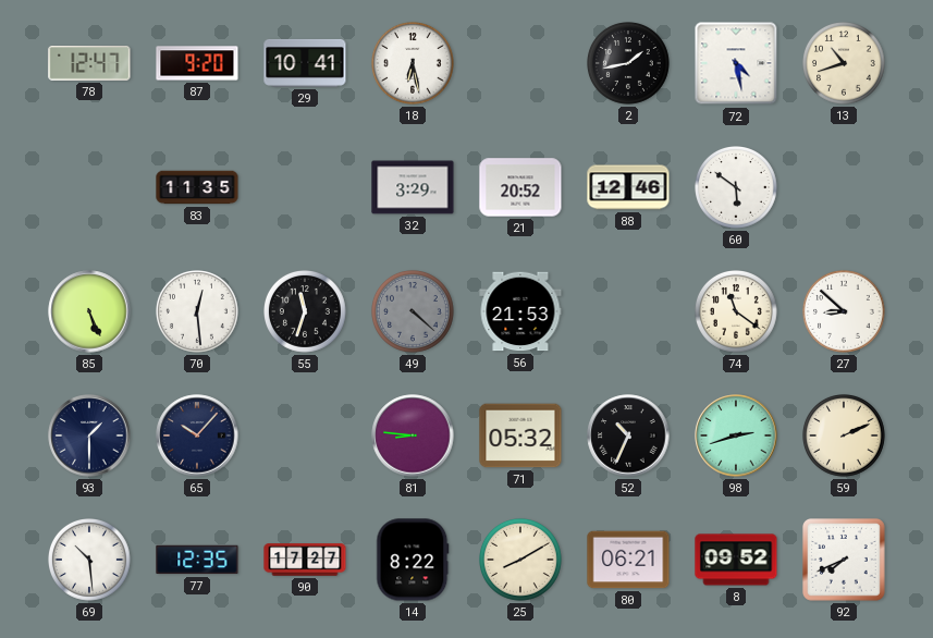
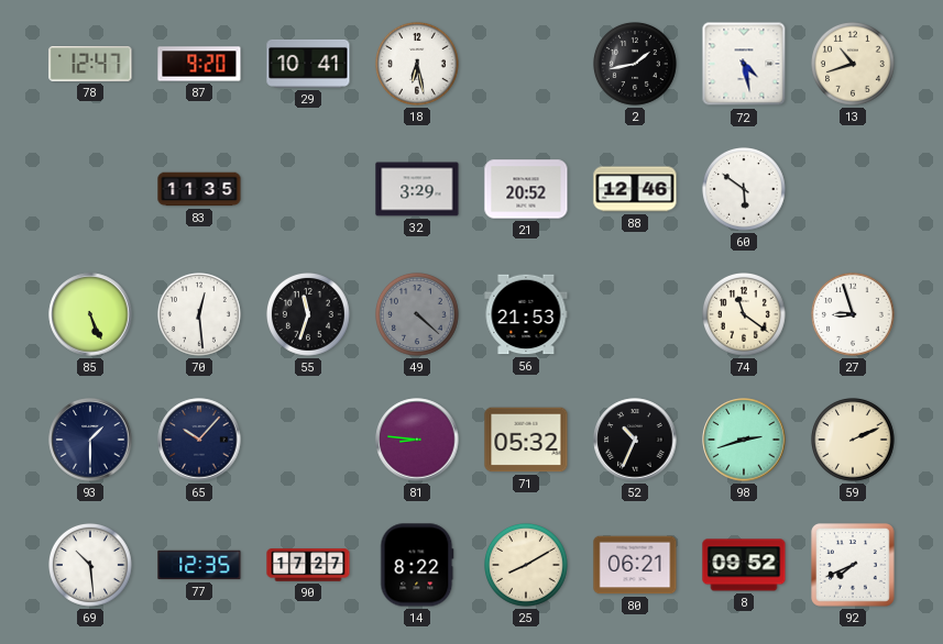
27: 8:52 -> 8:57
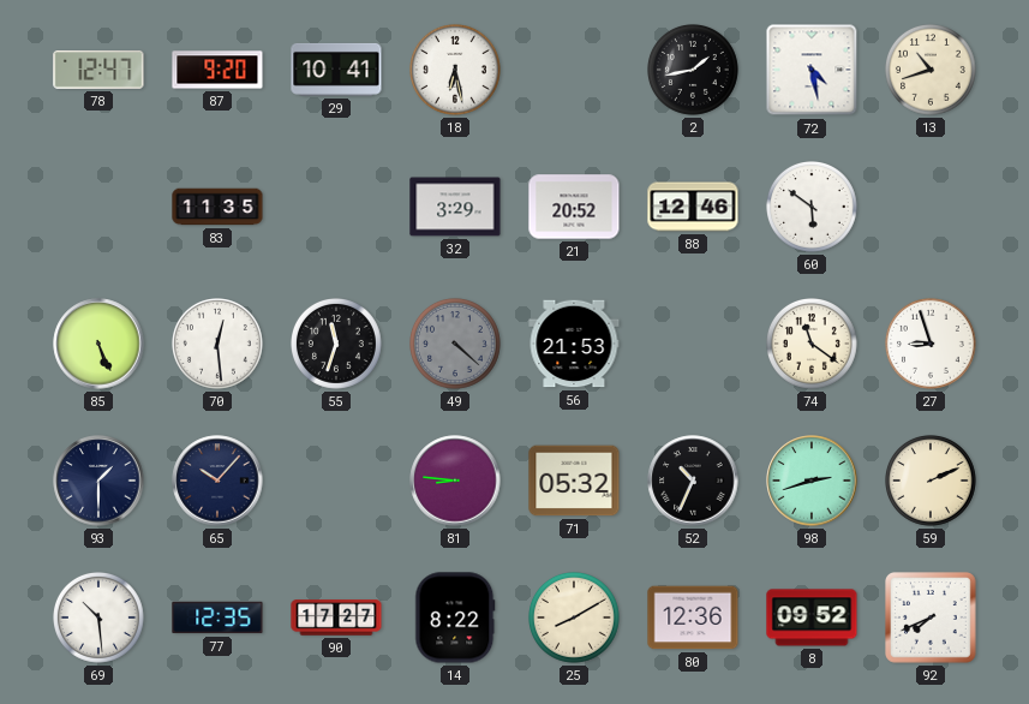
80: 06:21 -> 12:36
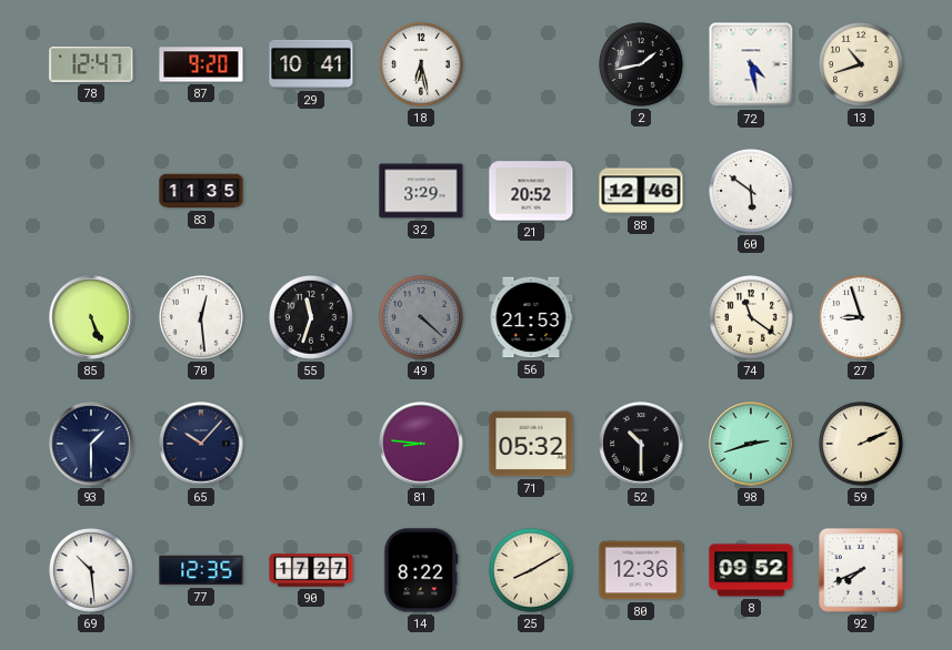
52: 10:34 -> 10:30
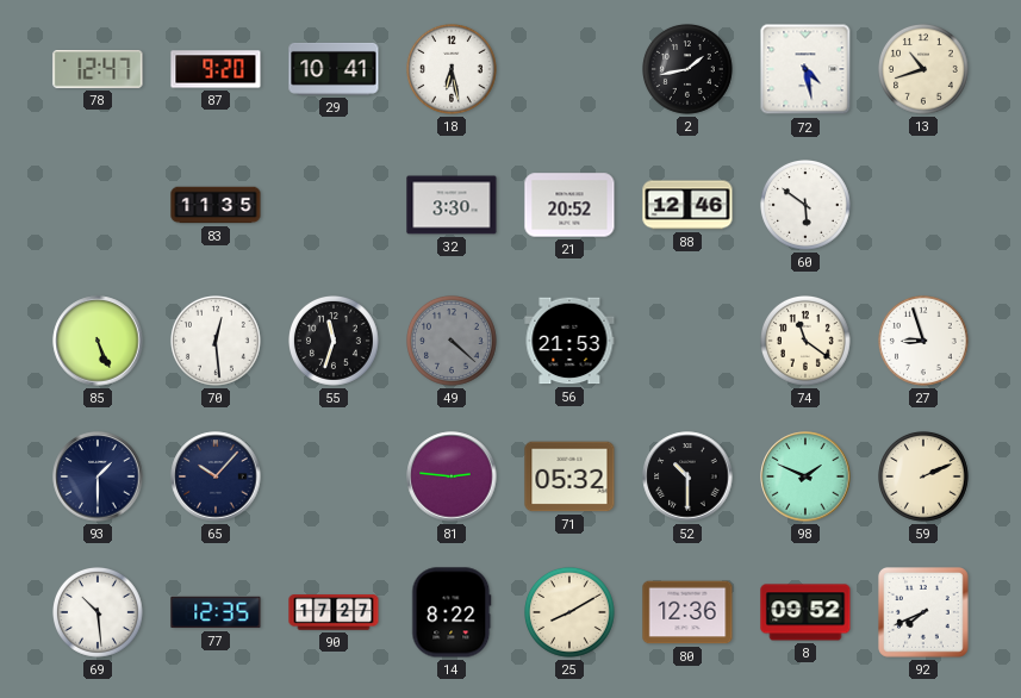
32: 3:29 -> 3:30
81: 8:46 -> 2:46
98: 2:42 -> 1:49
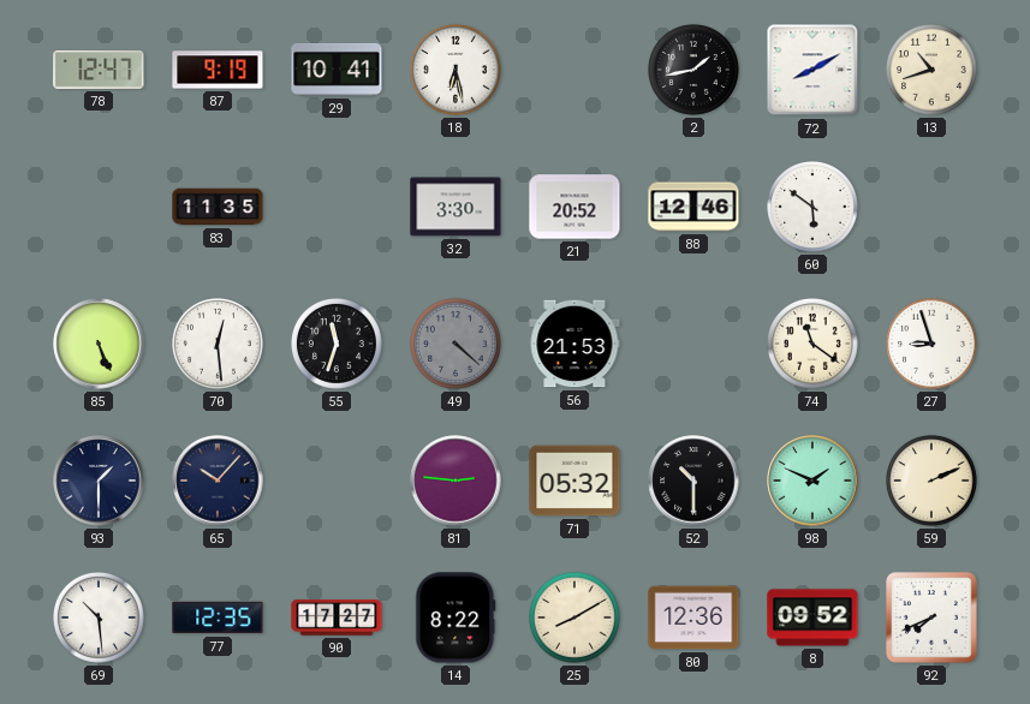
87: 9:20 -> 9:19
72: 4:28 -> 8:10
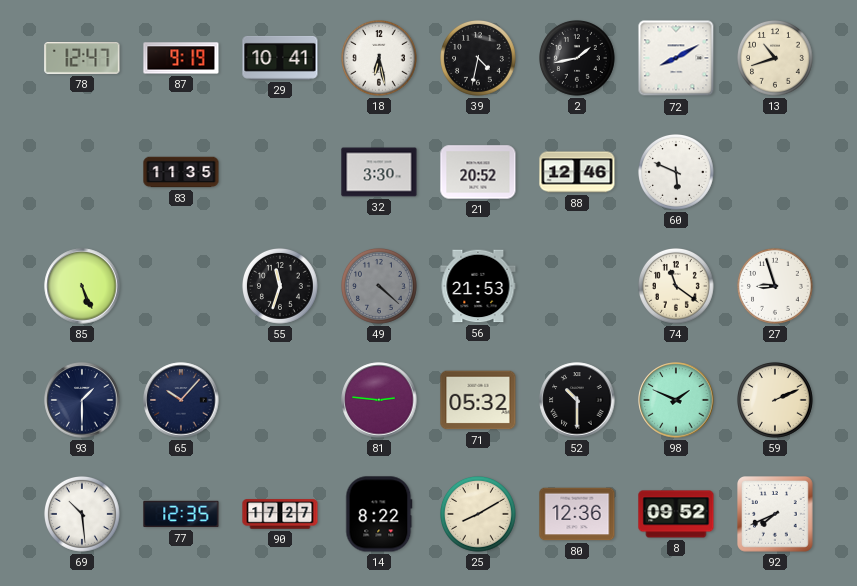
39: none -> 4:32
60: 5:51 -> 5:49
70: 12:29 -> none
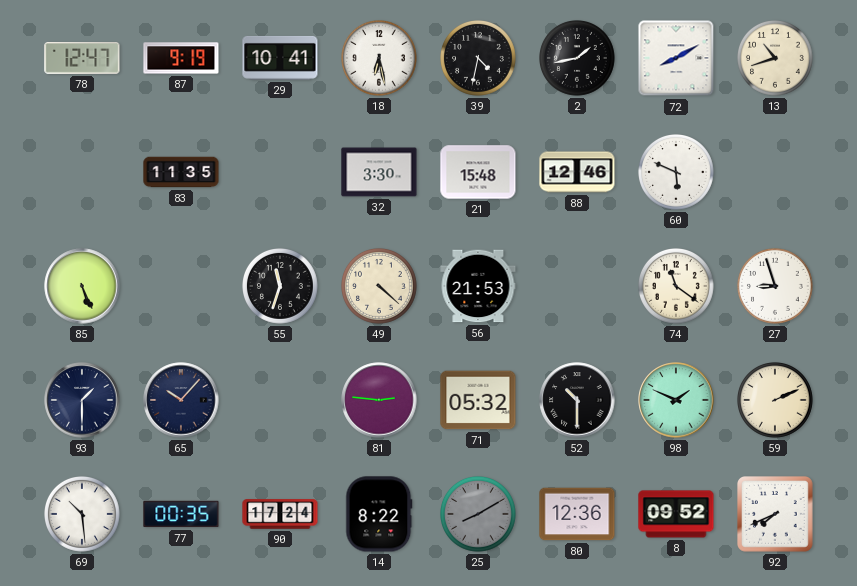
21: 20:52 -> 15:48
49 dial: grey -> cream
77: 12:35 -> 00:35
90: 17:27 -> 17:24
25 dial: cream -> grey
